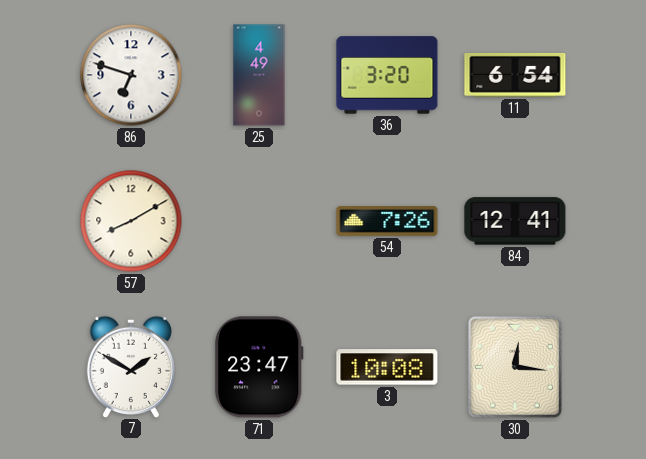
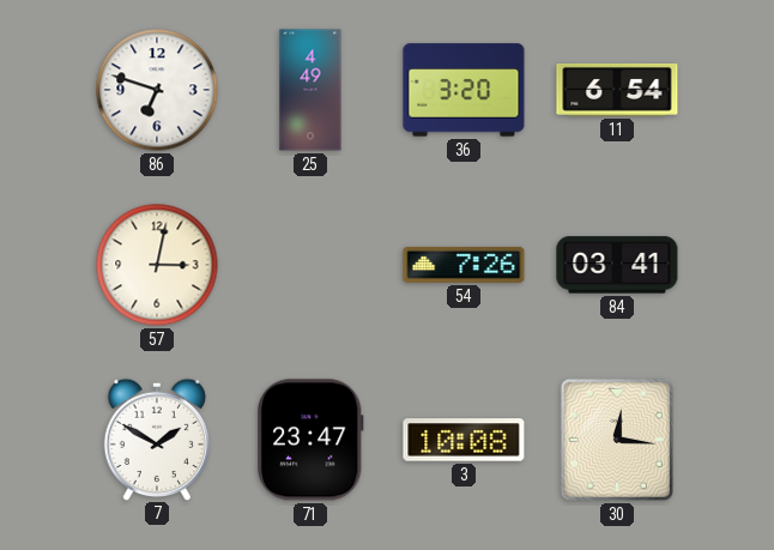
57: 8:10 -> 3:02
84: 12:41 -> 03:41
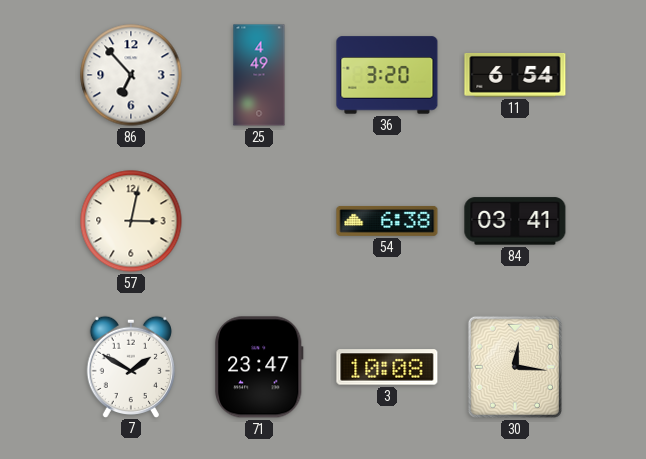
86: 6:48 -> 6:53
54: 7:26 -> 6:38
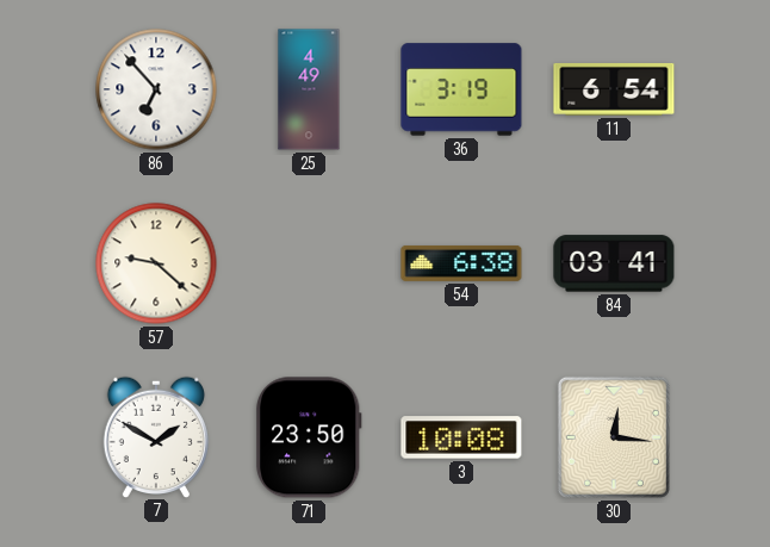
36: 3:20 -> 3:19
57: 3:02 -> 9:22
71: 23:47 -> 23:50
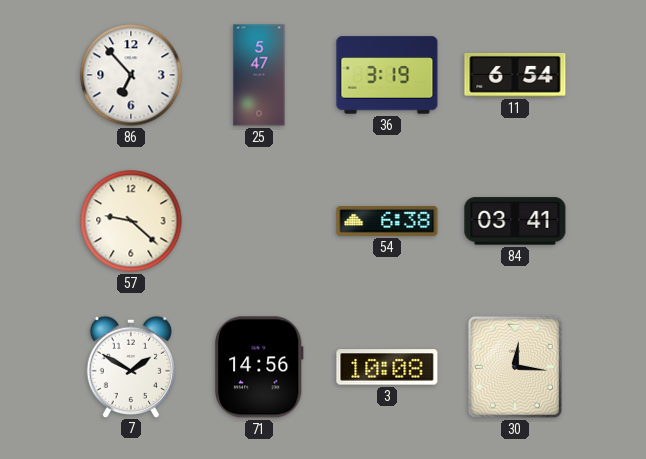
25: 4:49 -> 5:47
71: 23:50 -> 14:56
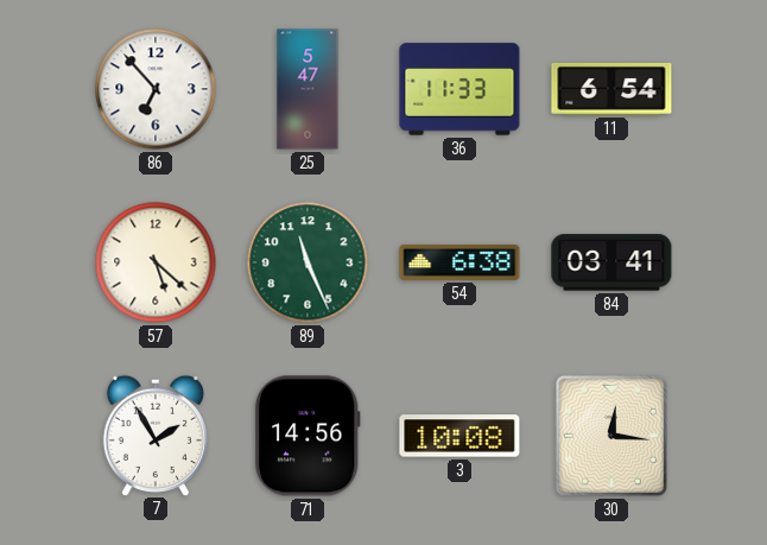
36: 3:19 -> 11:33
57: 9:22 -> 5:22
89: none -> 11:26
7: 1:50 -> 1:55
